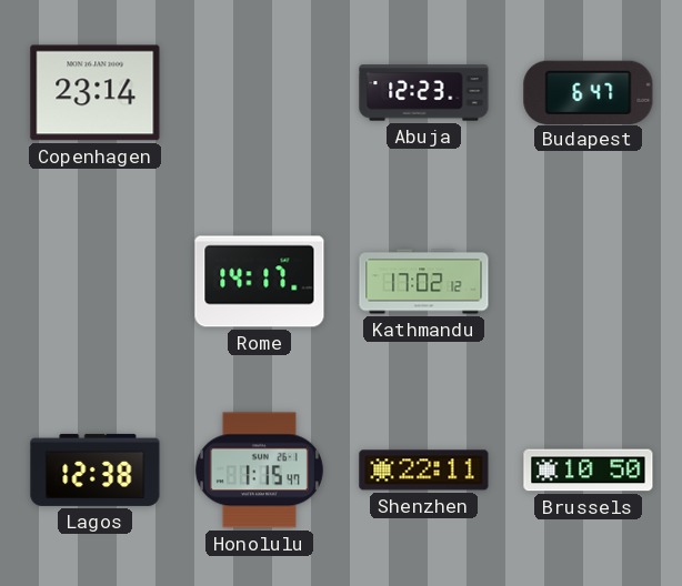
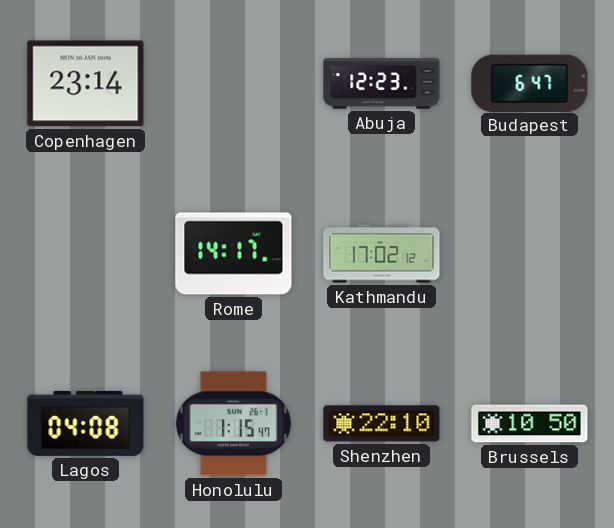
Lagos: 12:38 -> 04:08
Shenzhen: 22:11 -> 22:10
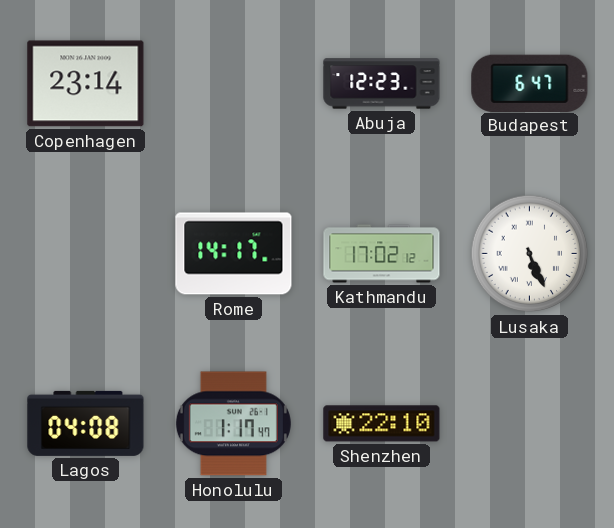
Lusaka: none -> 5:26
Honolulu: 1:15 -> 1:17
Brussels: 10:50 -> none
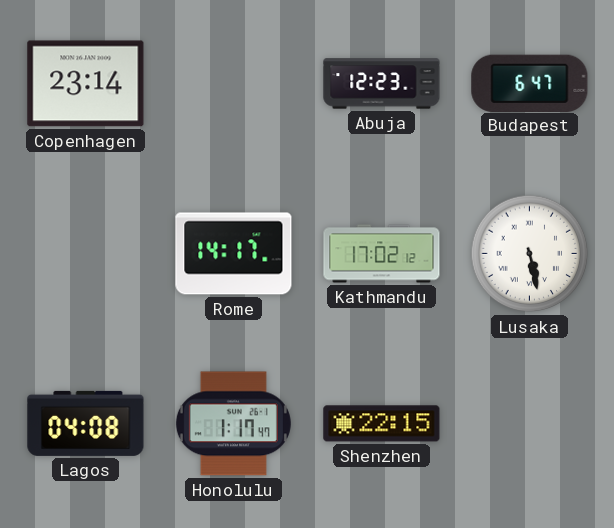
Lusaka: 5:26 -> 5:28
Shenzhen: 22:10 -> 22:15
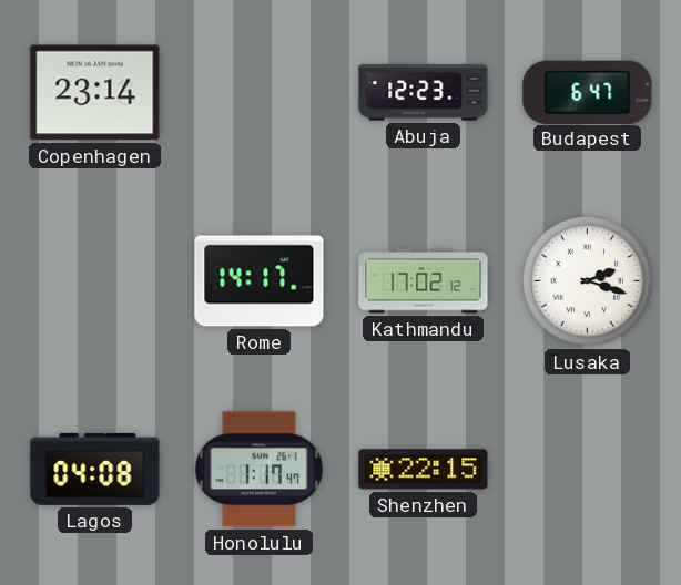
Lusaka: 5:28 -> 2:18
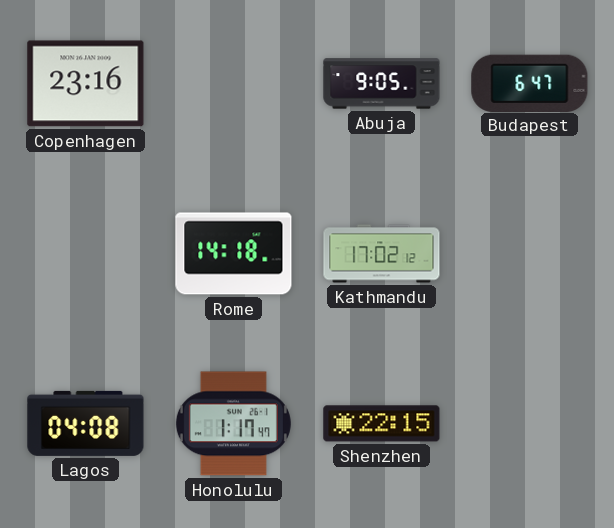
Copenhagen: 23:14 -> 23:16
Abuja: 12:23 -> 9:05
Rome: 14:17 -> 14:18
Lusaka: 2:18 -> none
